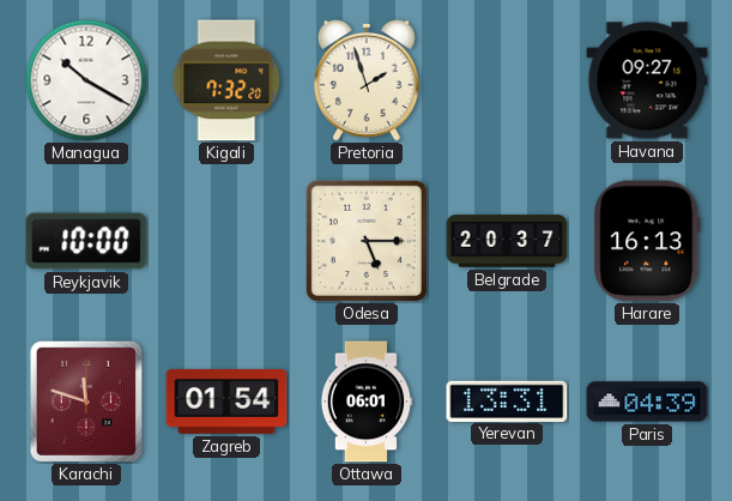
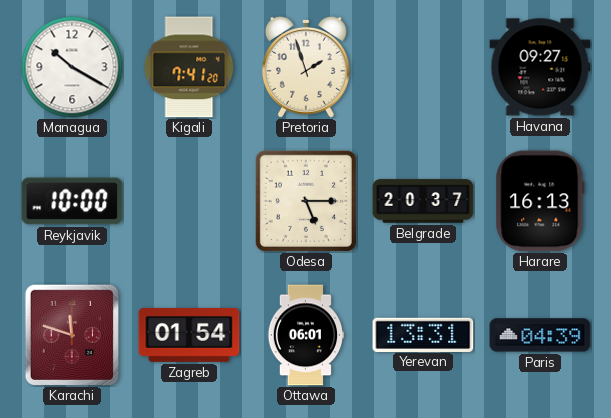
Kigali: 7:32 -> 7:41
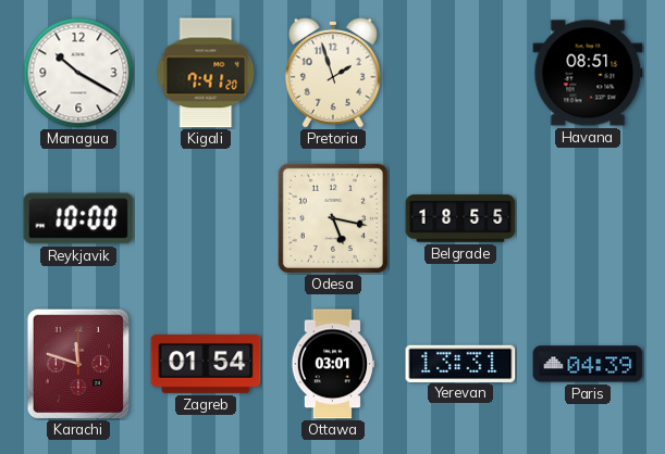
Havana: 09:27 -> 08:51
Odesa: 5:15 -> 5:17
Belgrade: 20:37 -> 18:55
Harare: 16:13 -> none
Ottawa: 06:01 -> 03:01
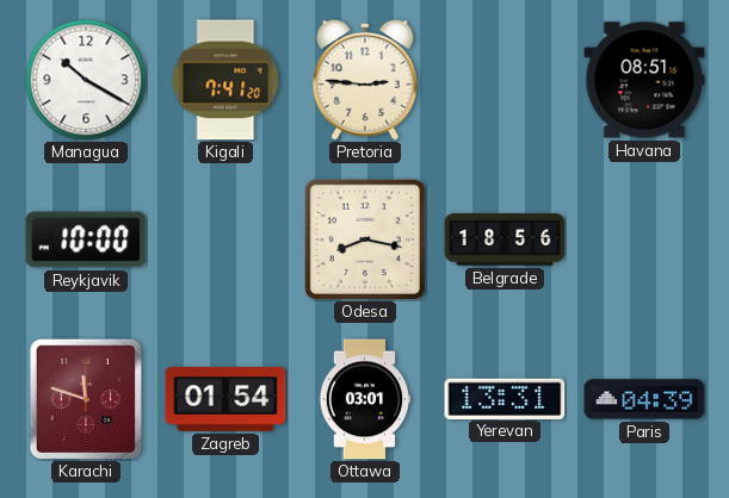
Pretoria: 1:57 -> 2:46
Odesa: 5:17 -> 8:17
Belgrade: 18:55 -> 18:56
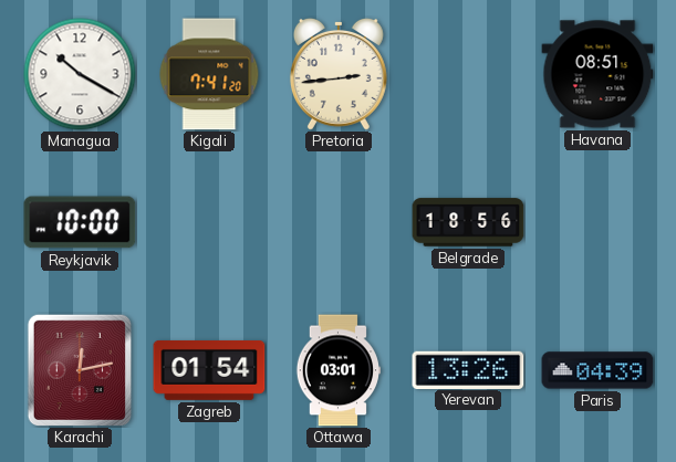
Pretoria: 2:46 -> 2:44
Odesa: 8:17 -> none
Karachi: 11:48 -> 12:13
Yerevan: 13:31 -> 13:26
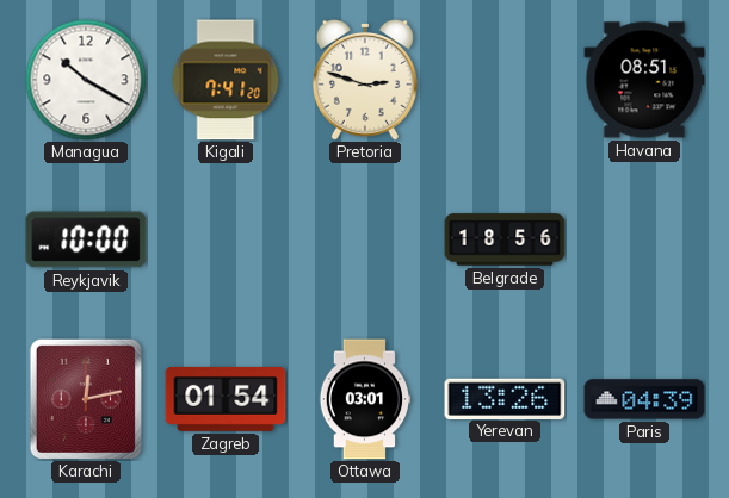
Pretoria: 2:44 -> 2:48
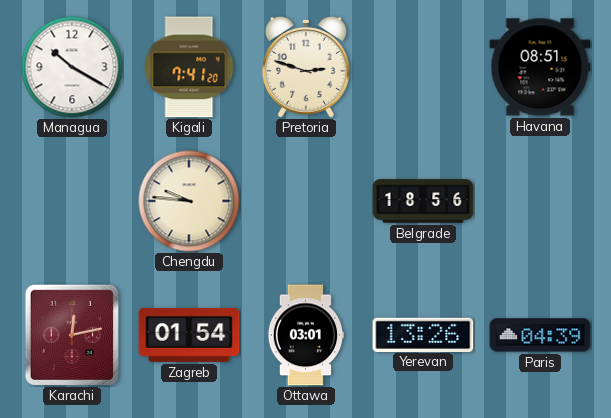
Reykjavik: 10:00 -> none
Chengdu: none -> 9:46
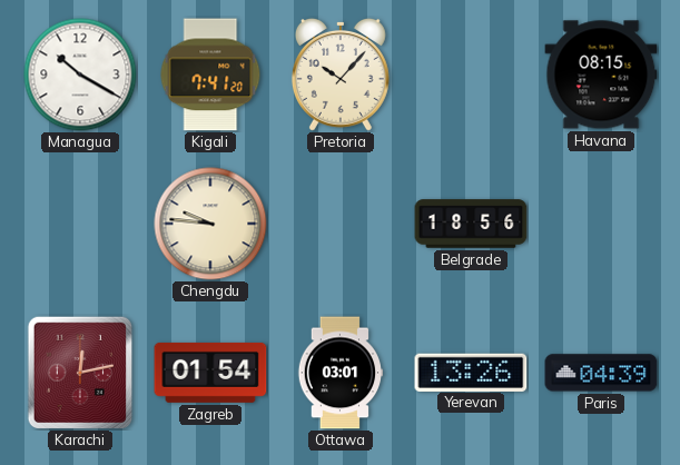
Pretoria: 2:48 -> 10:07
Havana: 08:51 -> 08:15
